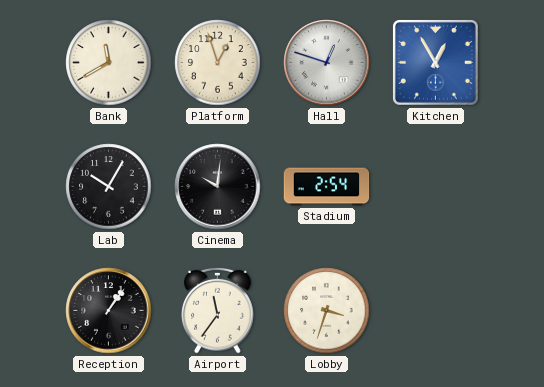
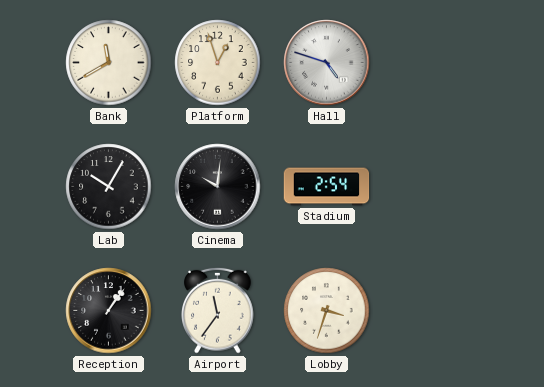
Hall: 12:48 -> 4:48
Kitchen: 12:55 -> none
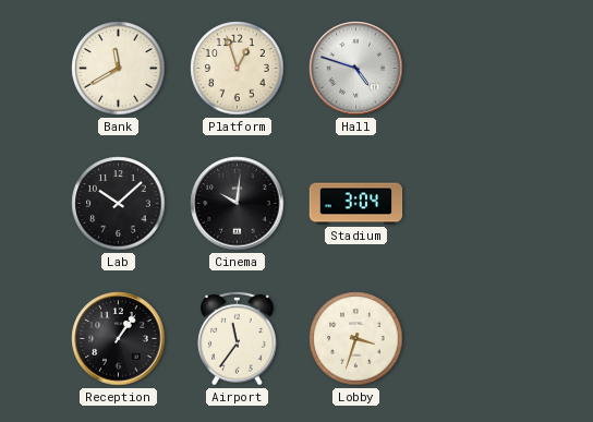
Lab: 10:05 -> 10:08
Stadium: 2:54 -> 3:04
